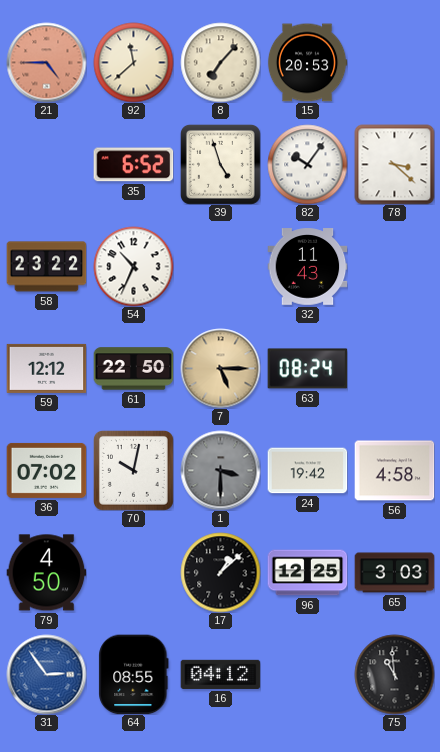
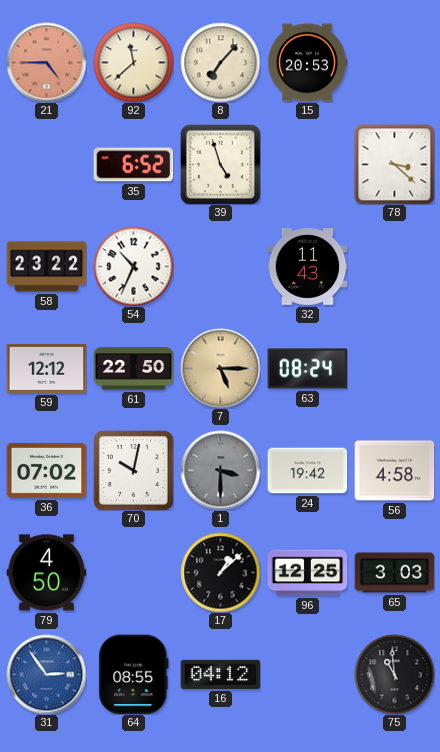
82: 10:06 -> none
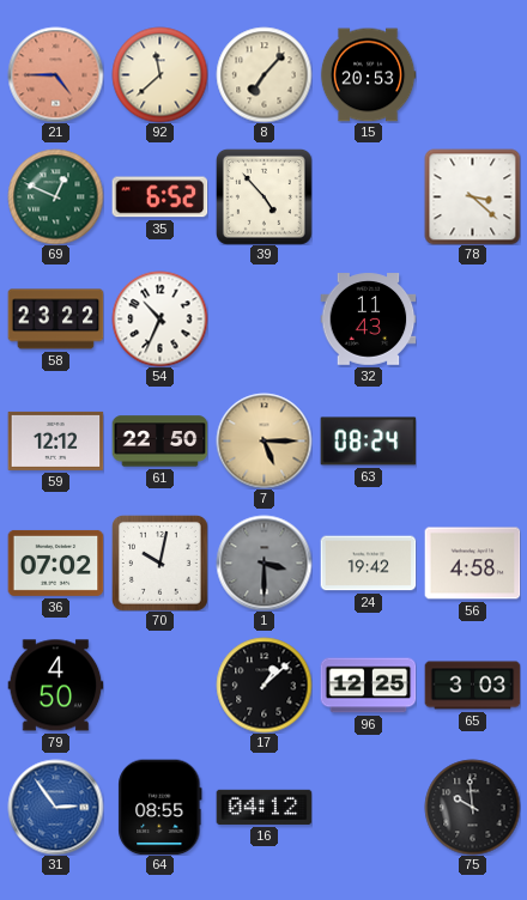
69: none -> 12:49
39: 4:57 -> 4:53
75: 10:59 -> 9:59
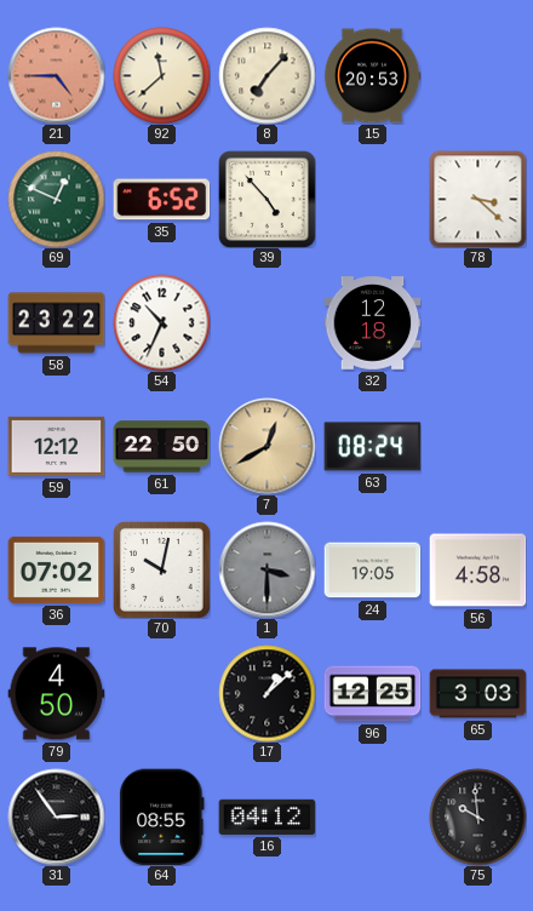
32: 11:43 -> 12:18
7: 5:15 -> 12:40
24: 19:42 -> 19:05
31 dial: blue -> black
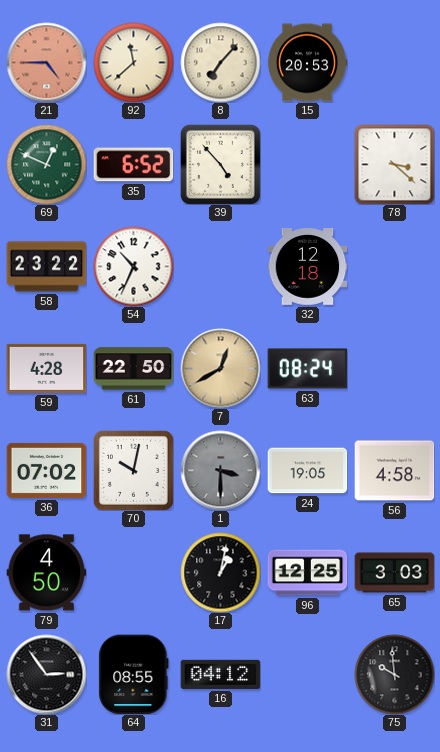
59: 12:12 -> 4:28
17: 1:08 -> 1:02
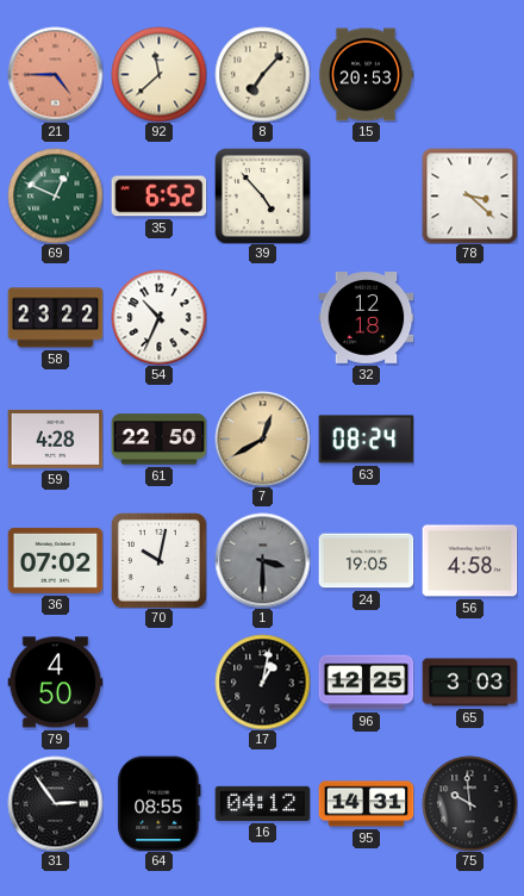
95: none -> 14:31
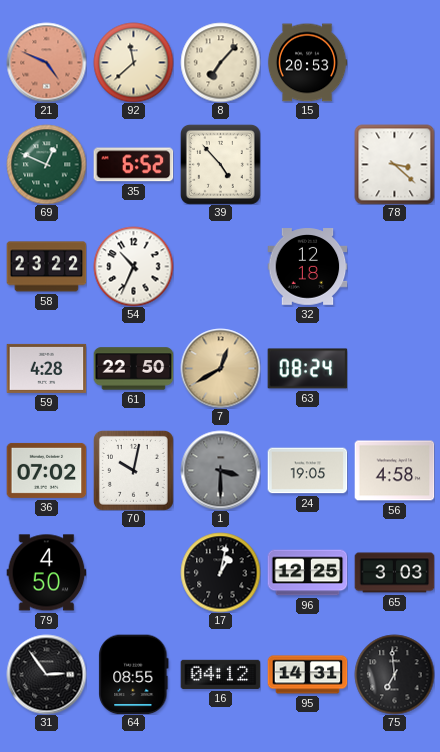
21: 4:45 -> 4:49
75: 9:59 -> 6:59
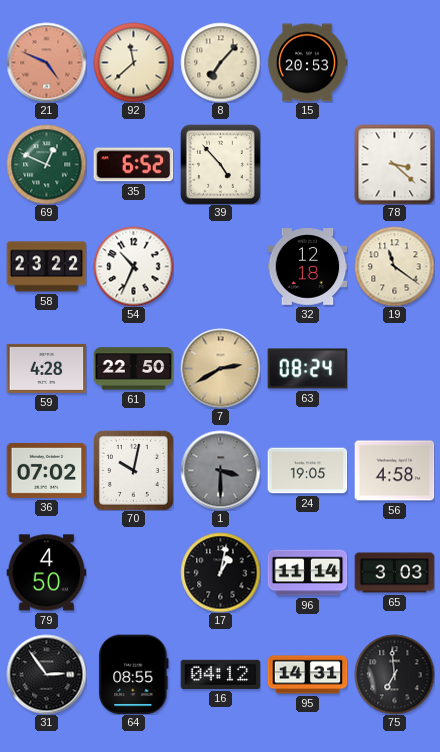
19: none -> 11:21
7: 12:40 -> 2:40
96: 12:25 -> 11:14
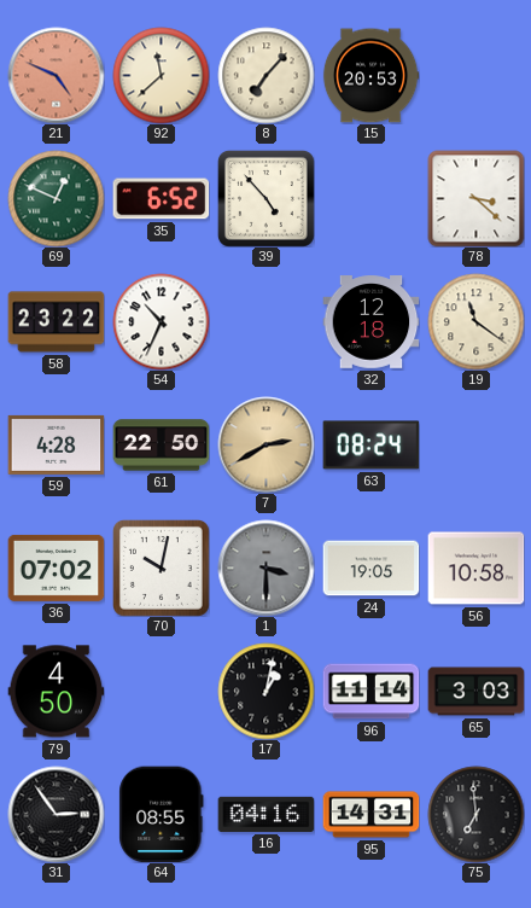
56: 4:58 -> 10:58
16: 04:12 -> 04:16
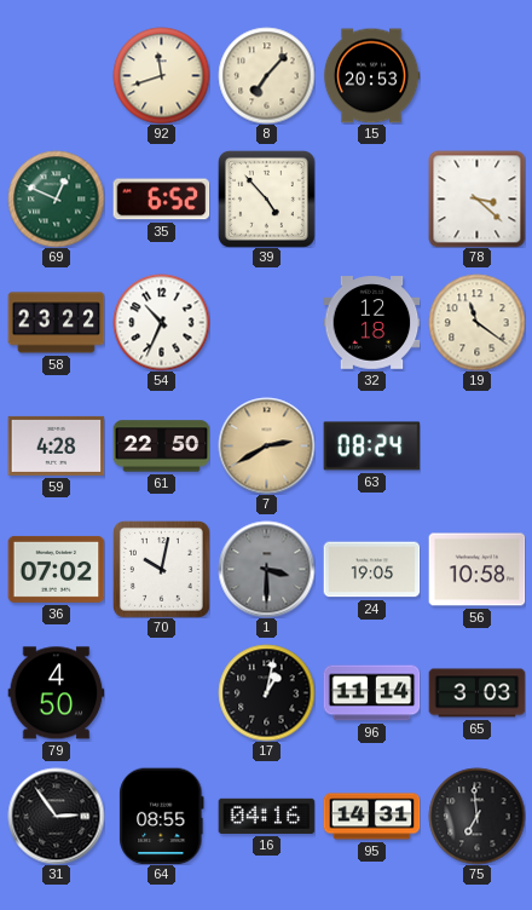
21: 4:49 -> none
92: 11:38 -> 11:42
